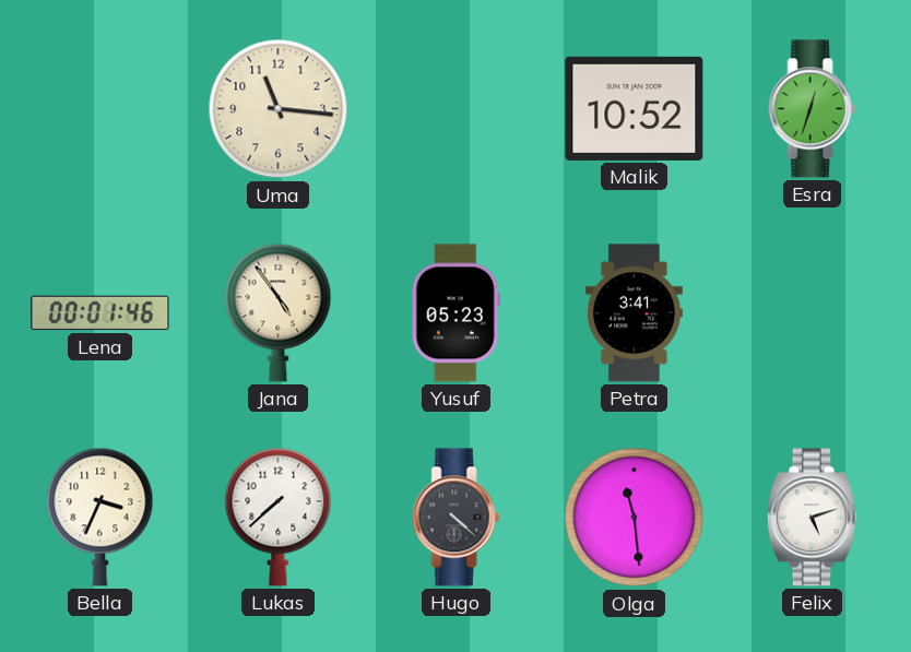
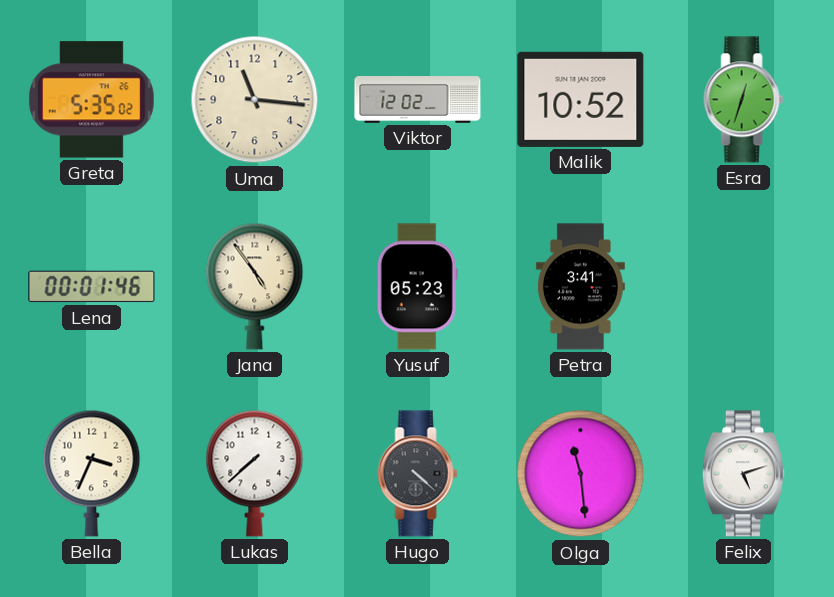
Greta: none -> 5:35
Viktor: none -> 12:02
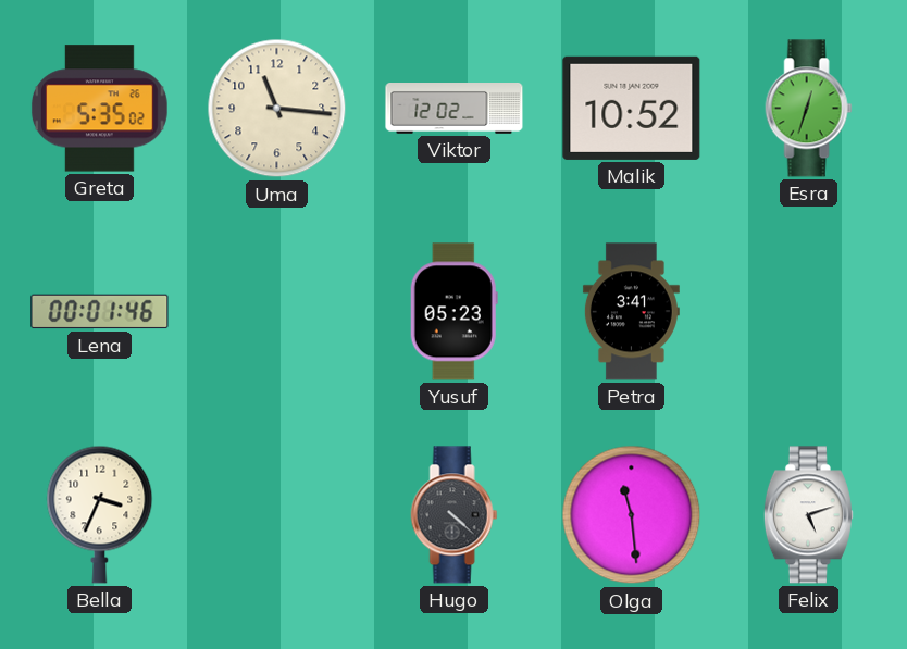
Jana: 4:54 -> none
Lukas: 7:38 -> none
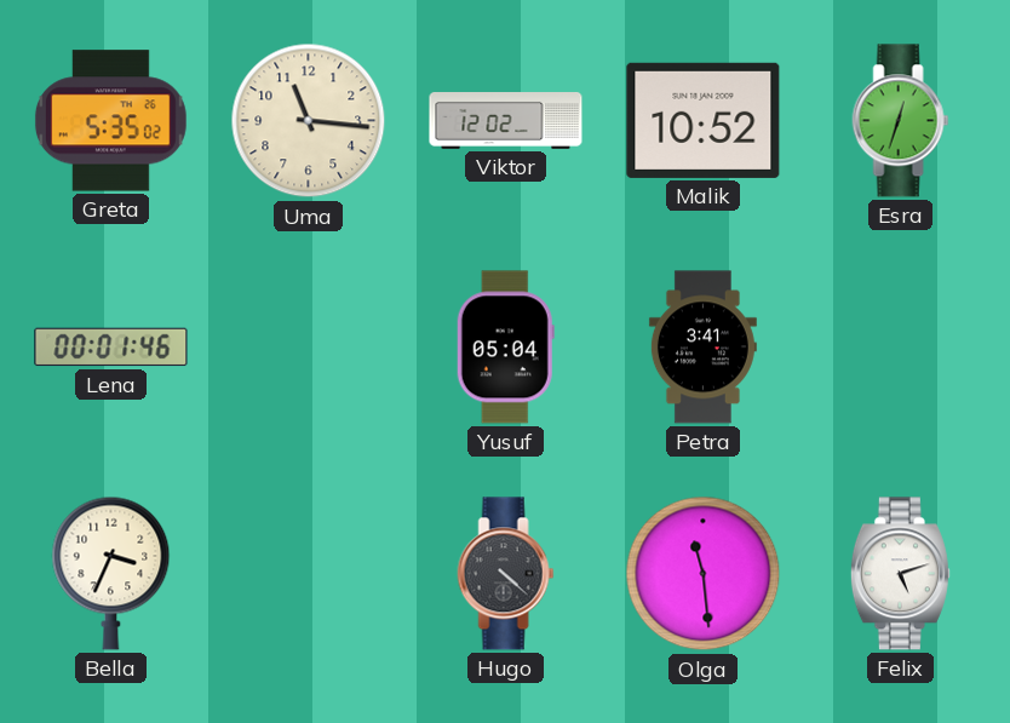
Yusuf: 05:23 -> 05:04
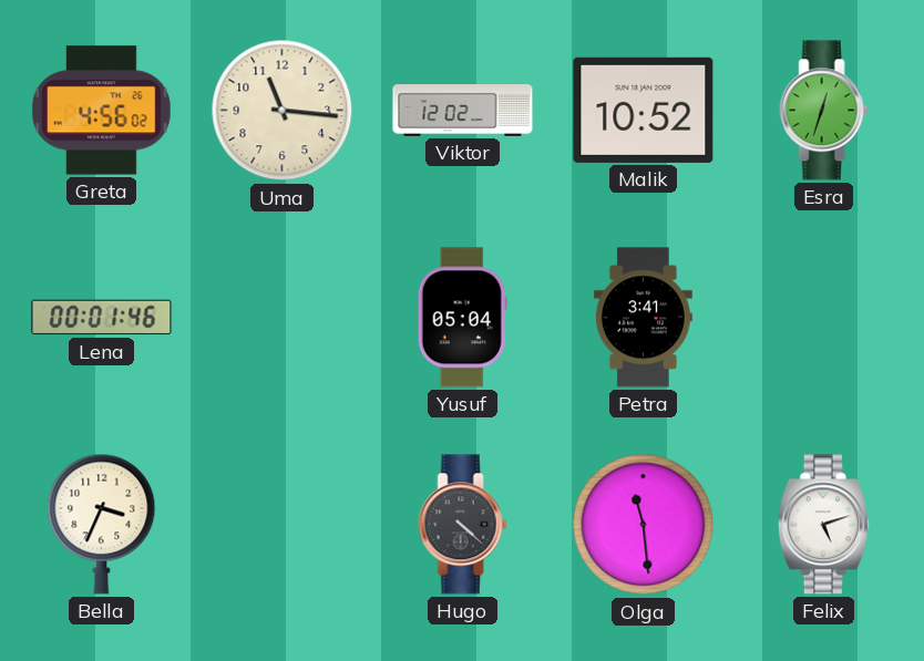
Greta: 5:35 -> 4:56
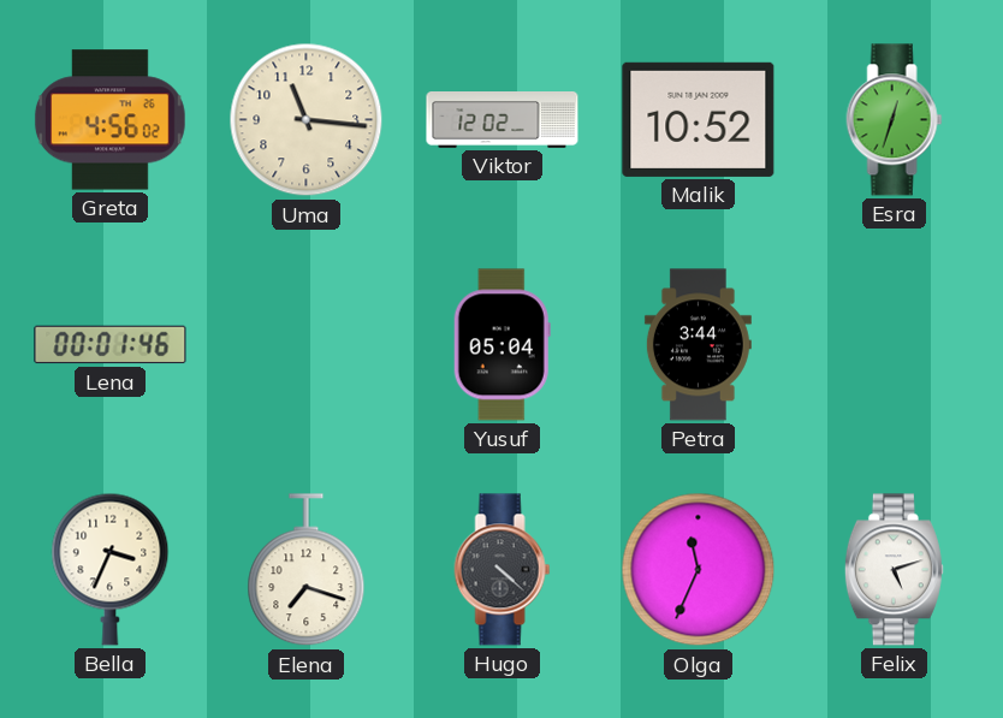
Petra: 3:41 -> 3:44
Elena: none -> 7:18
Olga: 11:29 -> 11:34
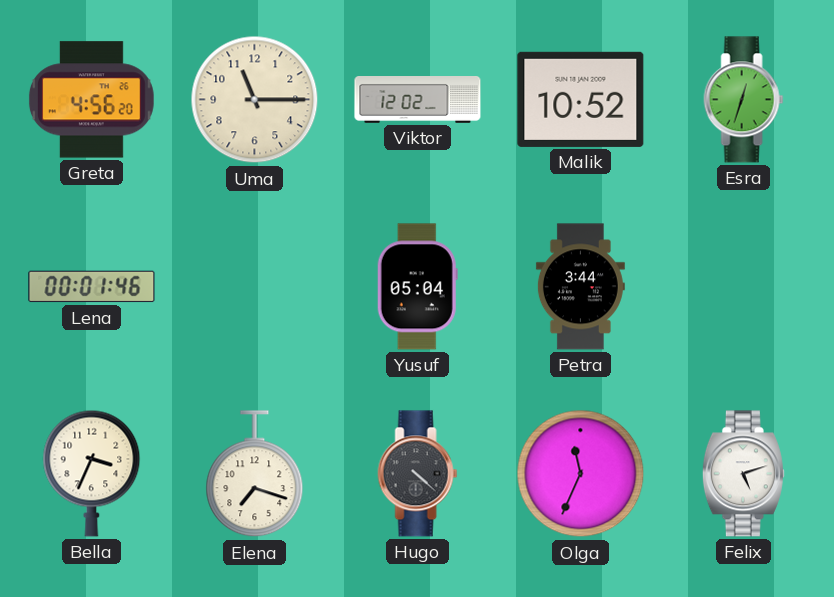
Greta: 4:56:02 -> 4:56:20
Uma: 11:16 -> 11:15
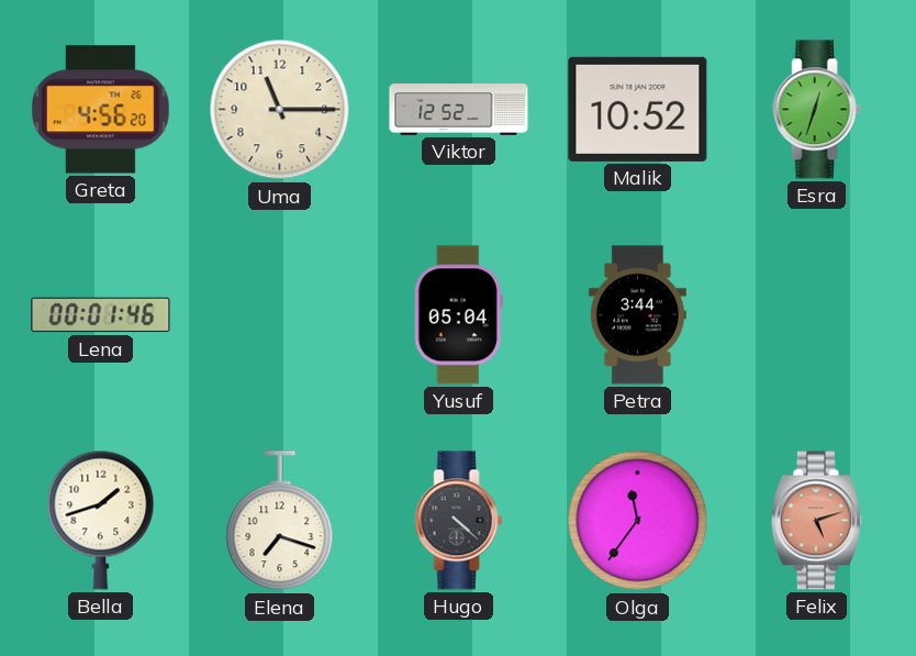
Viktor: 12:02 -> 12:52
Bella: 3:34 -> 1:42
Olga: 11:34 -> 11:36
Felix dial: white -> salmon
